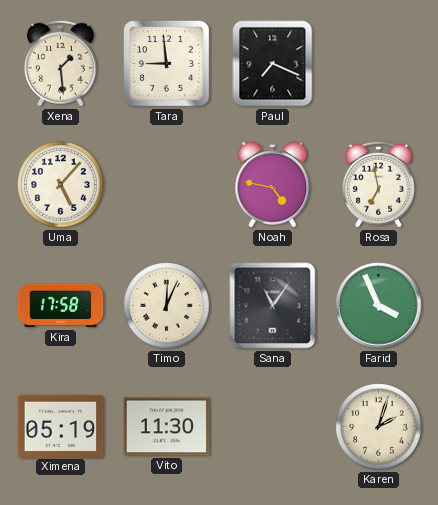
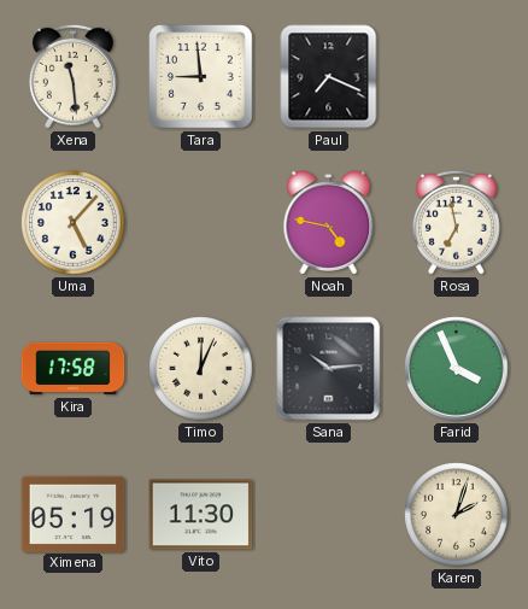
Xena: 1:29 -> 11:29
Sana: 11:06 -> 10:14
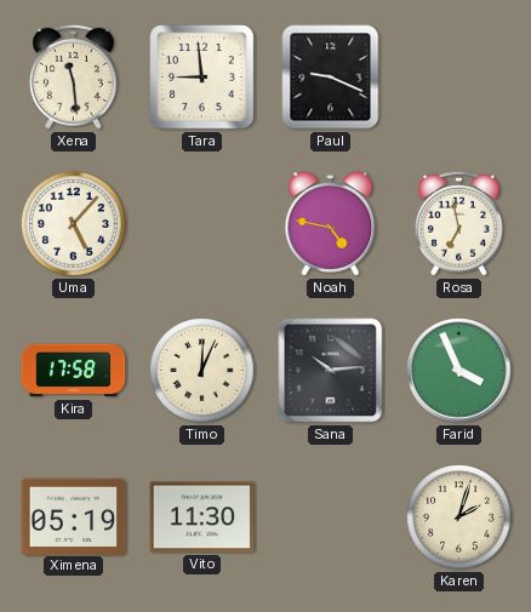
Paul: 7:19 -> 9:19
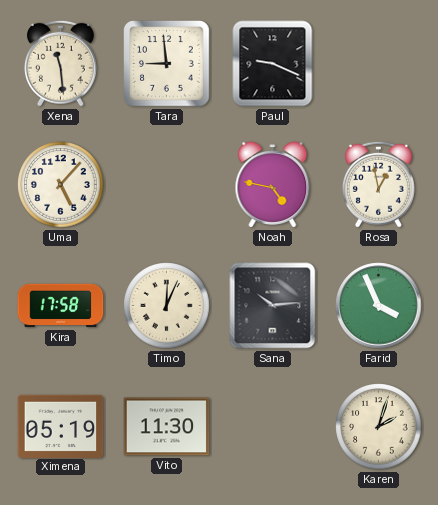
Rosa: 6:58 -> 12:58
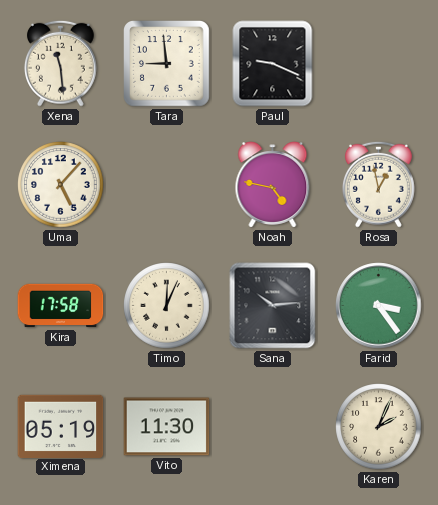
Farid: 3:56 -> 3:24
Karen: 2:03 -> 2:04
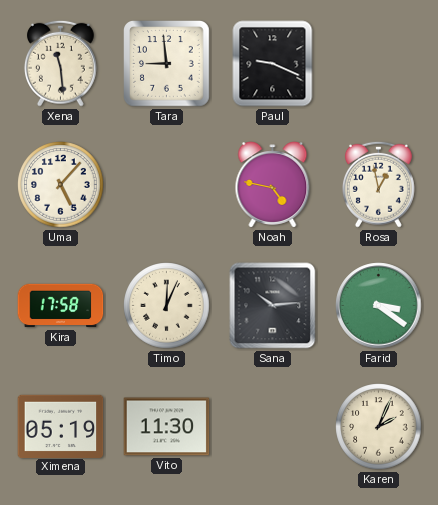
Farid: 3:24 -> 3:21
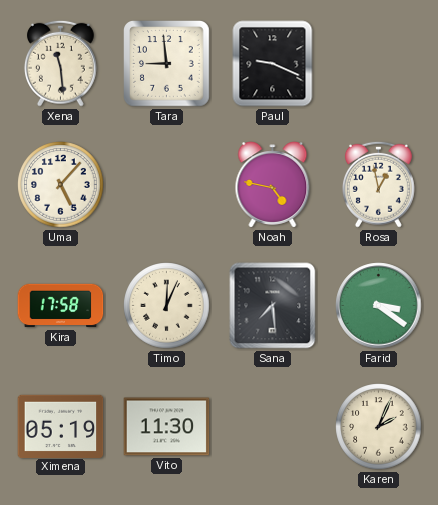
Sana: 10:14 -> 7:29
